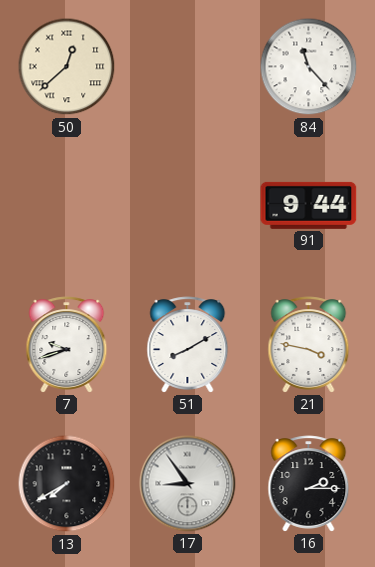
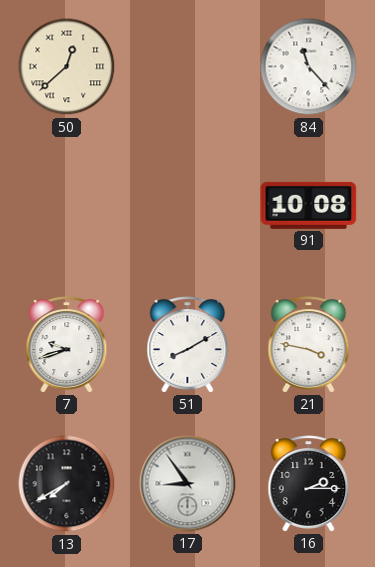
91: 9:44 -> 10:08
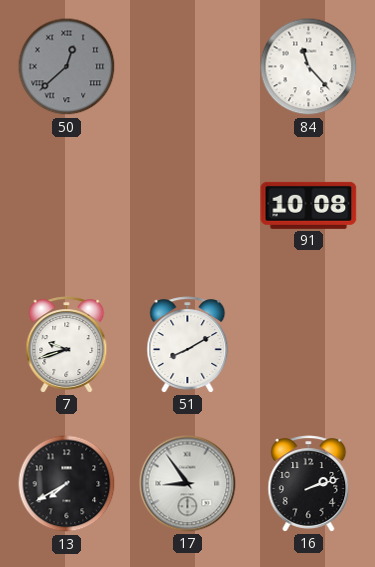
50 dial: cream -> grey
21: 3:47 -> none
16: 2:15 -> 2:12
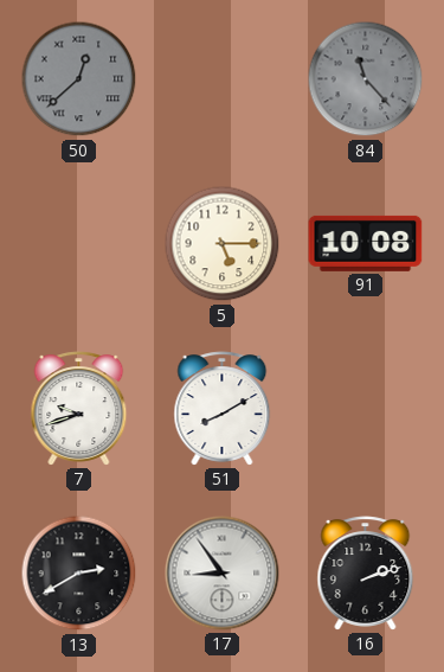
84 dial: white -> grey
5: none -> 5:15
13: 7:40 -> 2:40
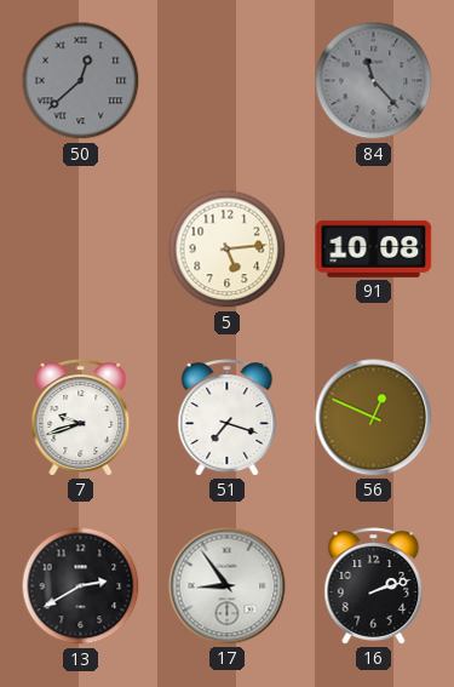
5: 5:15 -> 5:14
51: 8:10 -> 7:18
56: none -> 12:49
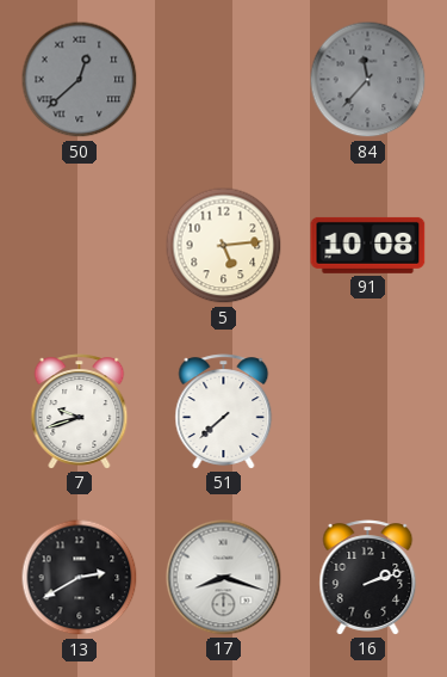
84: 11:23 -> 11:37
51: 7:18 -> 7:38
56: 12:49 -> none
17: 8:54 -> 8:18
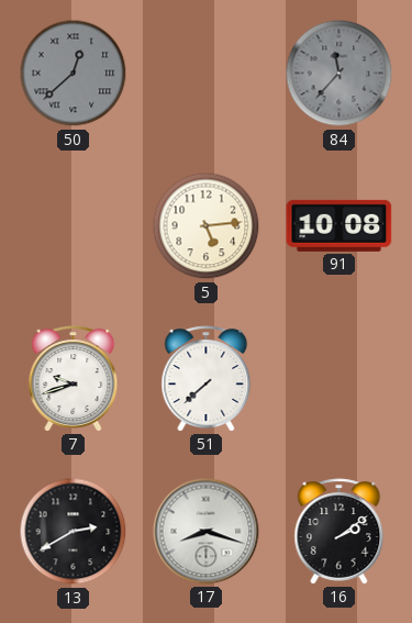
16: 2:12 -> 2:09
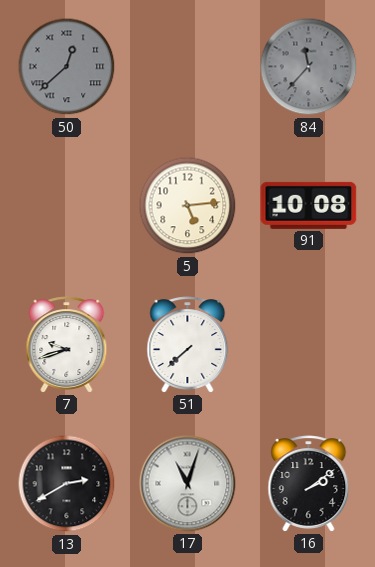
17: 8:18 -> 11:03
